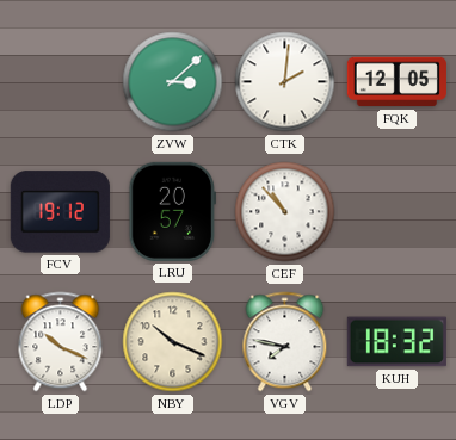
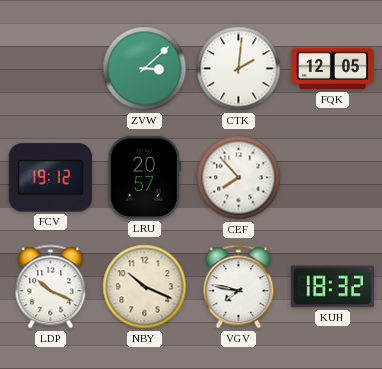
CEF: 10:53 -> 7:53
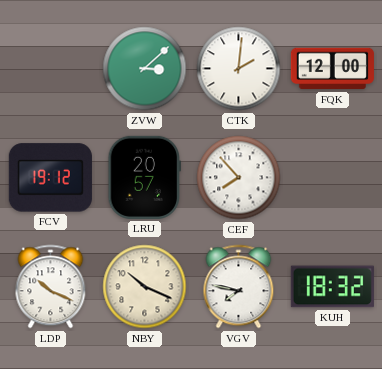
FQK: 12:05 -> 12:00
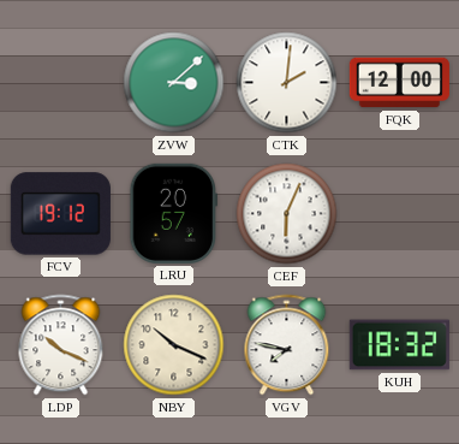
CEF: 7:53 -> 6:04
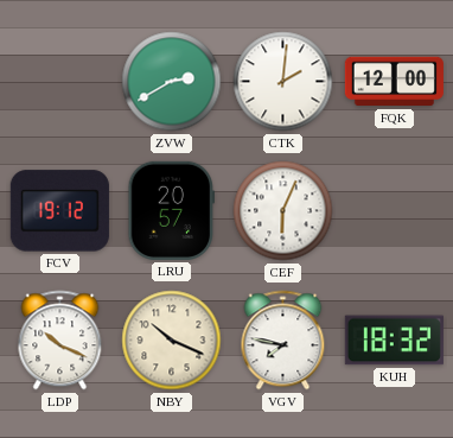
ZVW: 3:08 -> 2:40
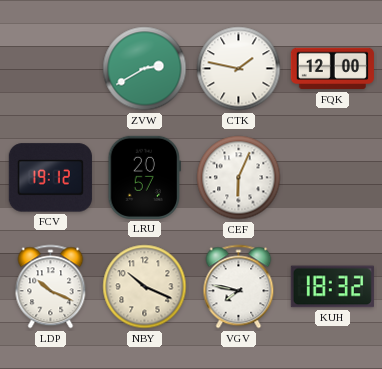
CTK: 2:01 -> 1:47
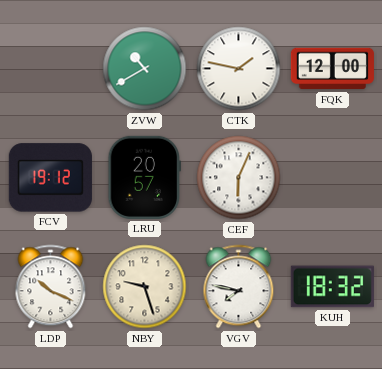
ZVW: 2:40 -> 10:40
NBY: 10:19 -> 9:27
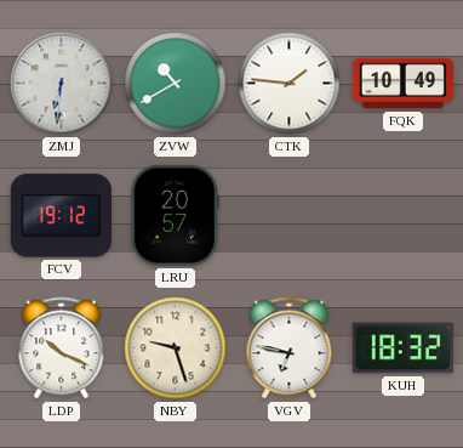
ZMJ: none -> 6:31
CTK: 1:47 -> 1:46
FQK: 12:00 -> 10:49
CEF: 6:04 -> none
VGV: 7:47 -> 6:47
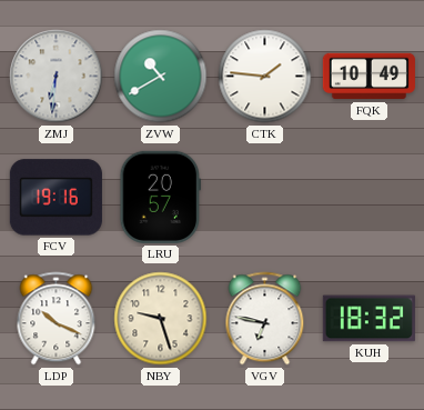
FCV: 19:12 -> 19:16
